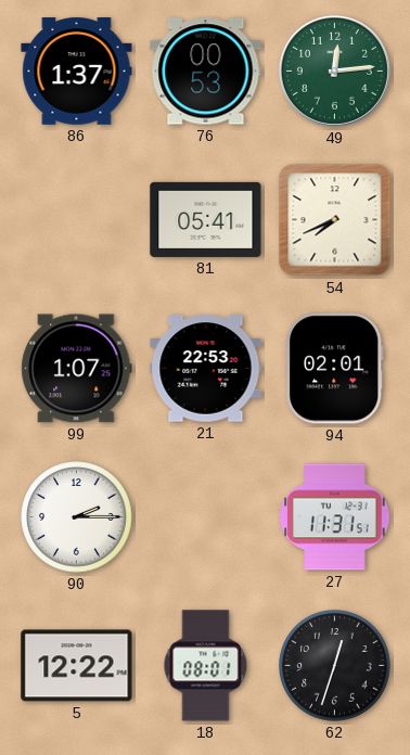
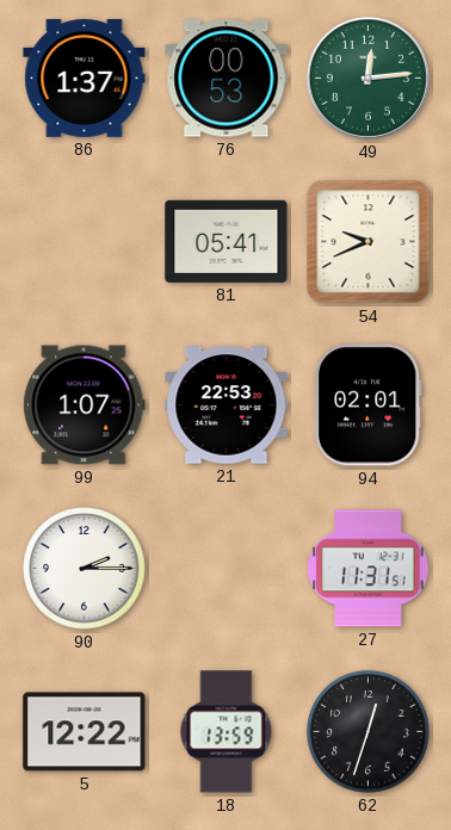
54: 7:41 -> 9:41
18: 08:01 -> 13:59
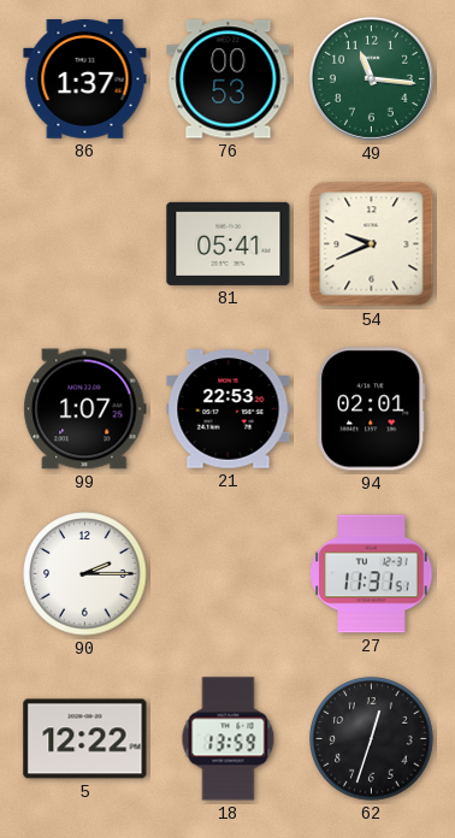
49: 12:14 -> 11:16
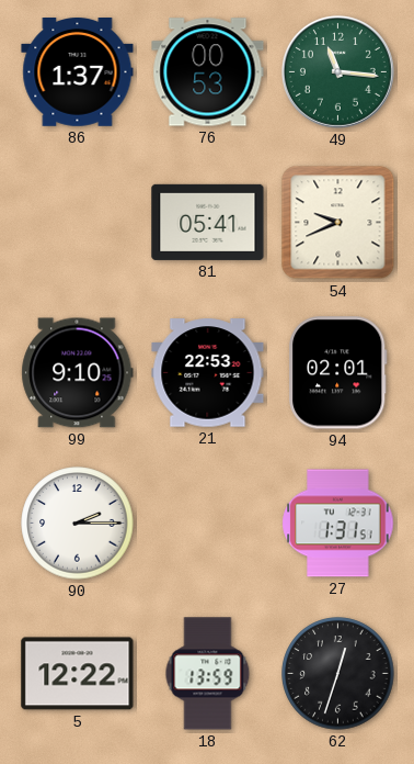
99: 1:07 -> 9:10
27: 11:31 -> 1:31
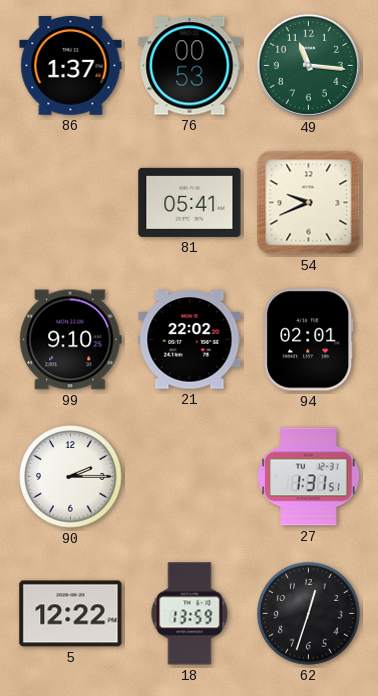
21: 22:53 -> 22:02
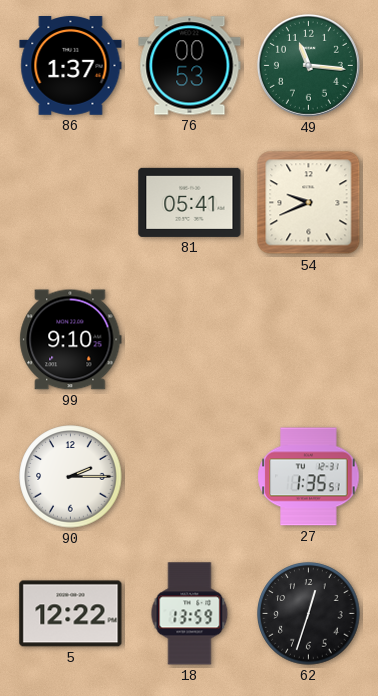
21: 22:02 -> none
94: 02:01 -> none
27: 1:31 -> 1:35
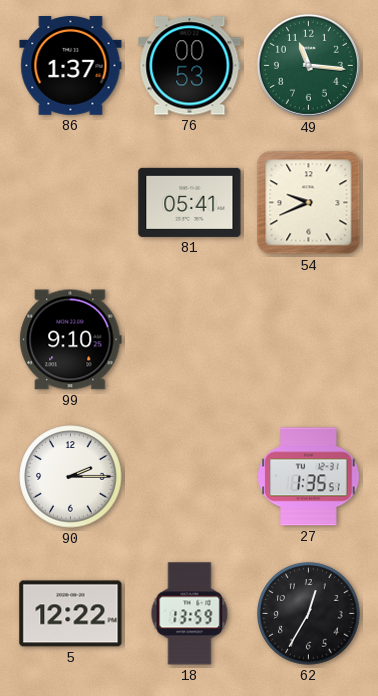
62: 12:33 -> 12:35
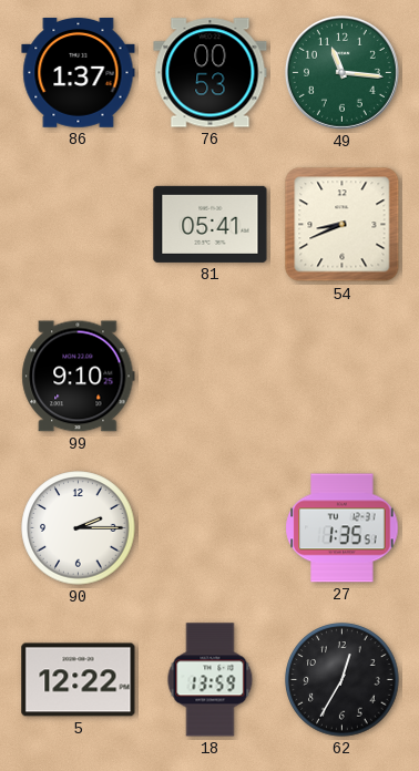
54: 9:41 -> 8:41
